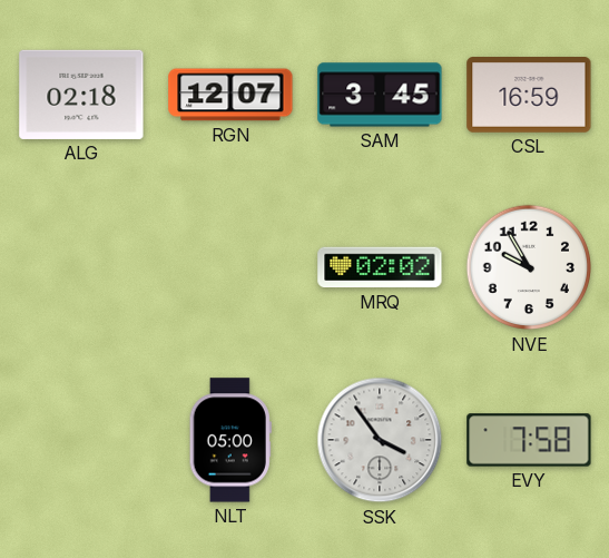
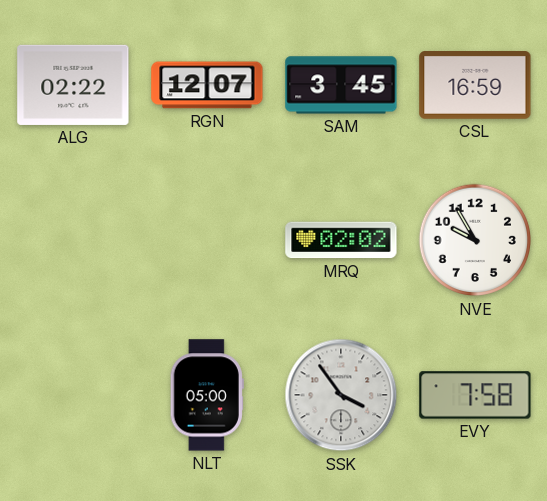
ALG: 02:18 -> 02:22
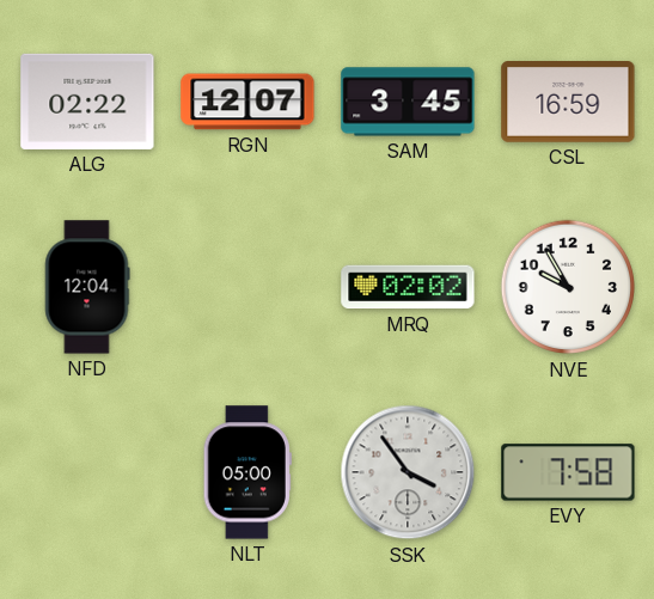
NFD: none -> 12:04
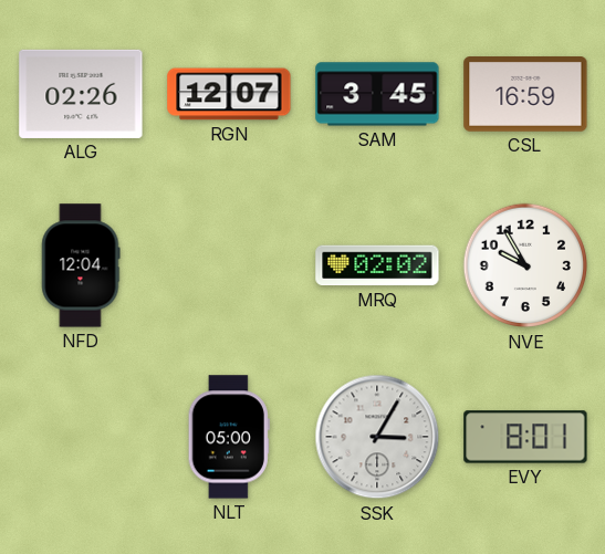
ALG: 02:22 -> 02:26
SSK: 3:54 -> 3:05
EVY: 7:58 -> 8:01
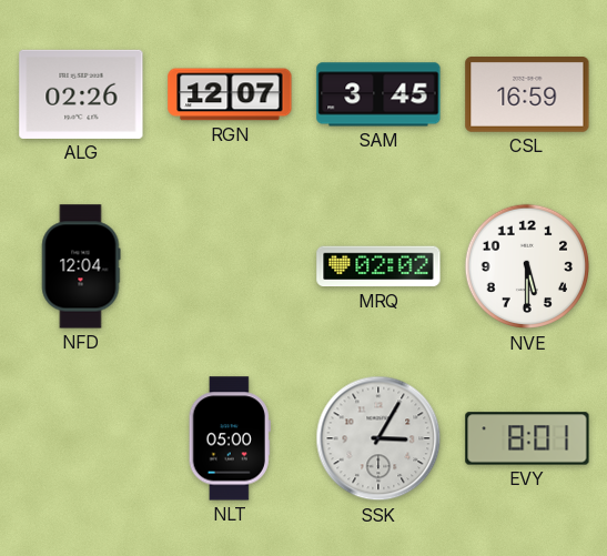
NVE: 9:55 -> 5:30
